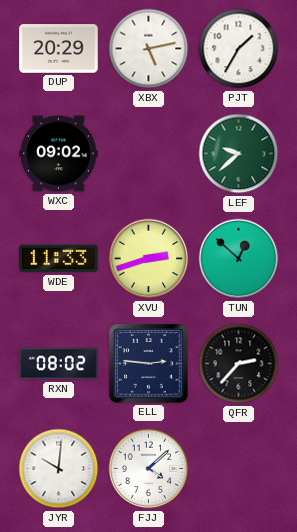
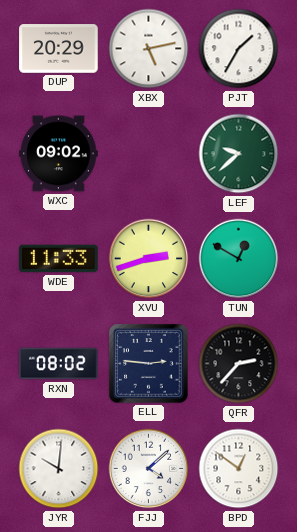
TUN: 12:52 -> 12:50
BPD: none -> 12:51
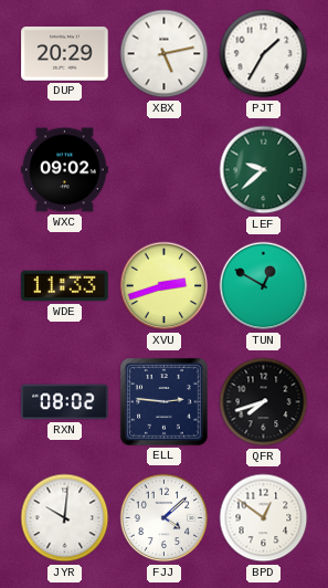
QFR: 2:37 -> 7:42
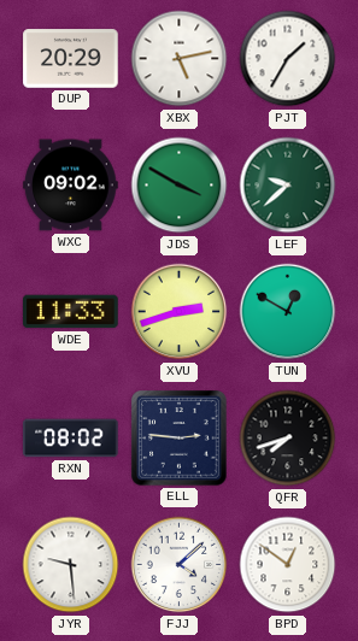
JDS: none -> 3:50
JYR: 10:01 -> 9:29
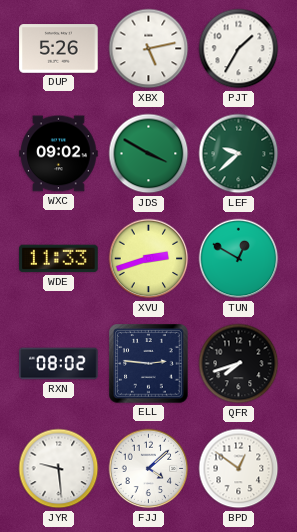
DUP: 20:29 -> 5:26
